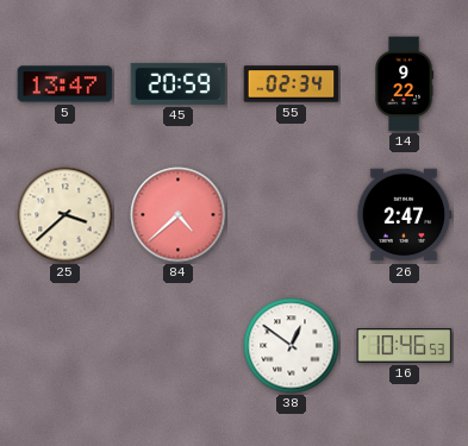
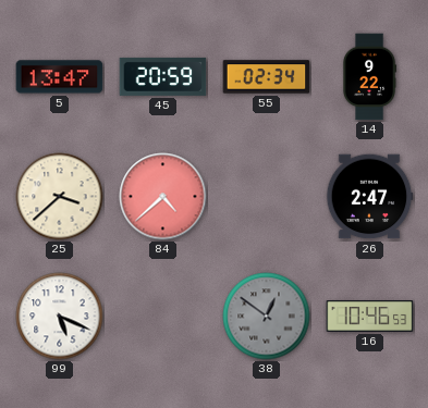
99: none -> 5:19
38 dial: white -> grey
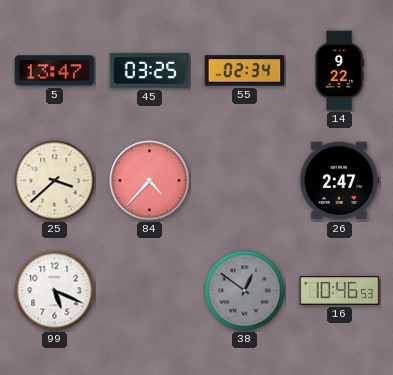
45: 20:59 -> 03:25
84: 4:38 -> 4:37
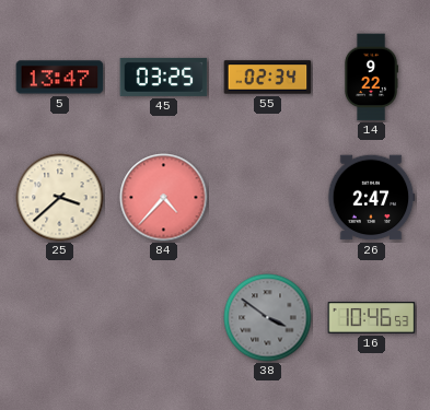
99: 5:19 -> none
38: 12:51 -> 3:51
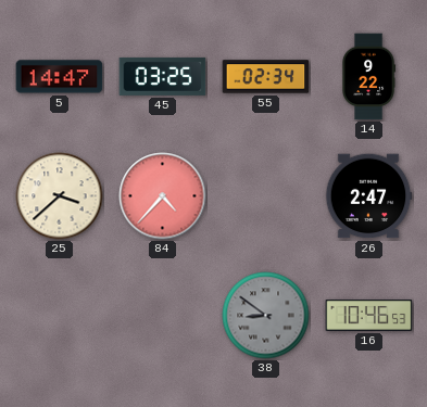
5: 13:47 -> 14:47
38: 3:51 -> 8:51
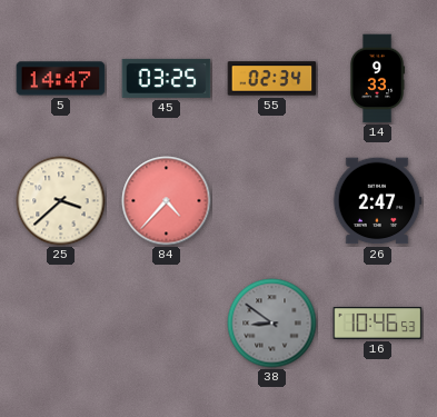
14: 9:22 -> 9:33
